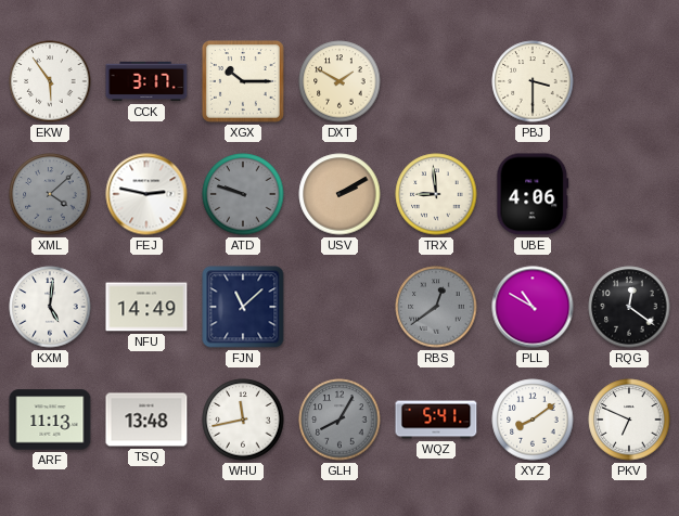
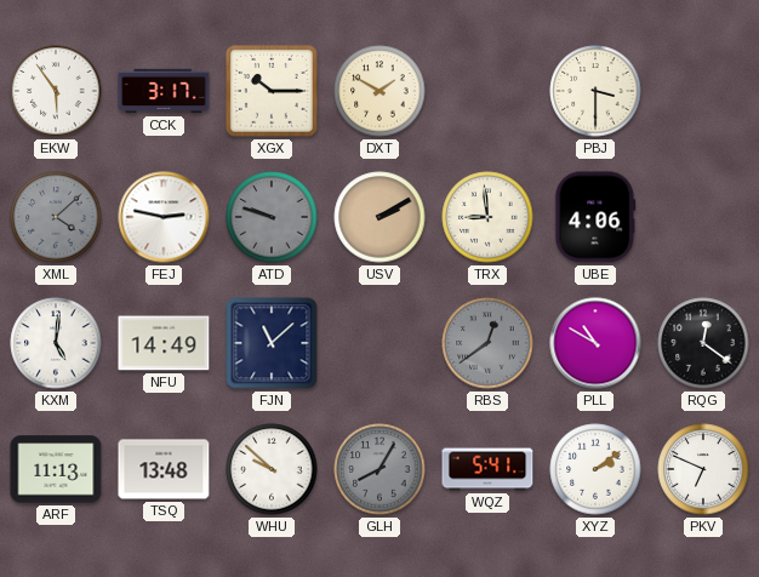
WHU: 11:43 -> 9:52
XYZ: 8:09 -> 2:09
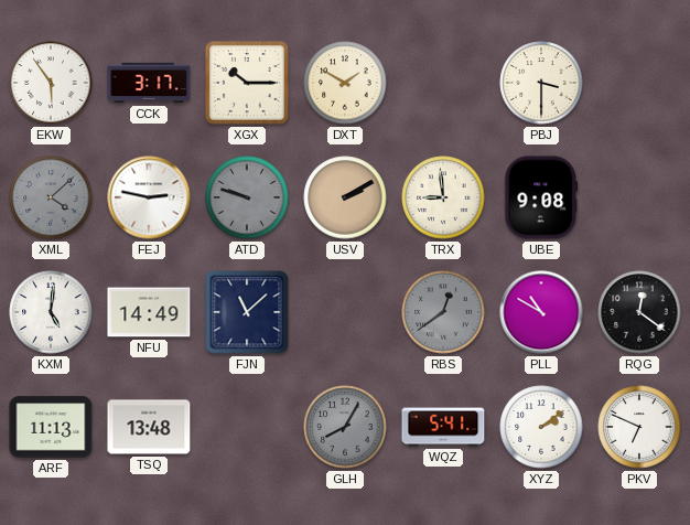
UBE: 4:06 -> 9:08
WHU: 9:52 -> none
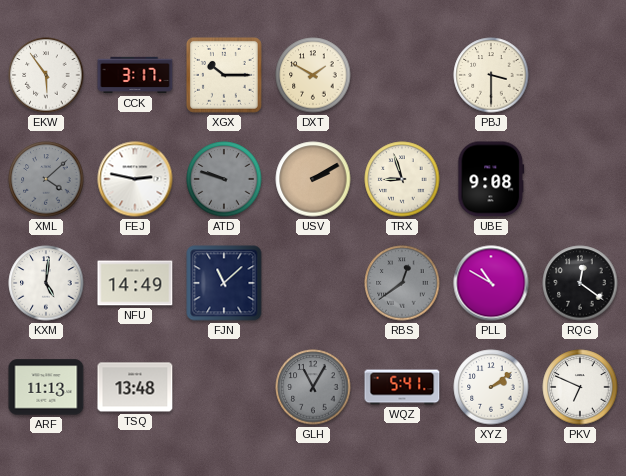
TRX: 8:59 -> 8:57
GLH: 8:05 -> 11:05
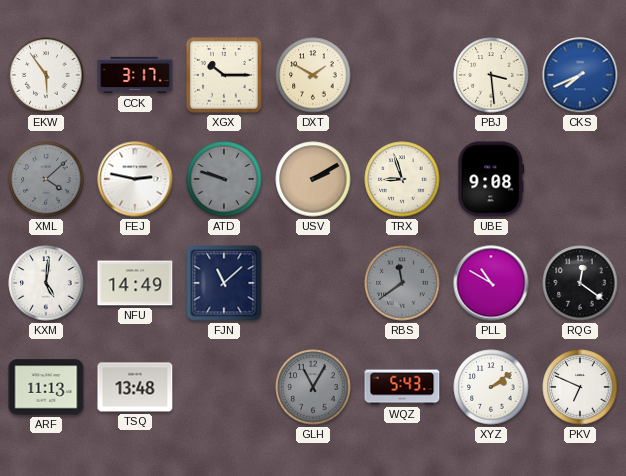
PBJ: 3:30 -> 3:29
CKS: none -> 7:41
RBS: 12:39 -> 11:39
WQZ: 5:41 -> 5:43
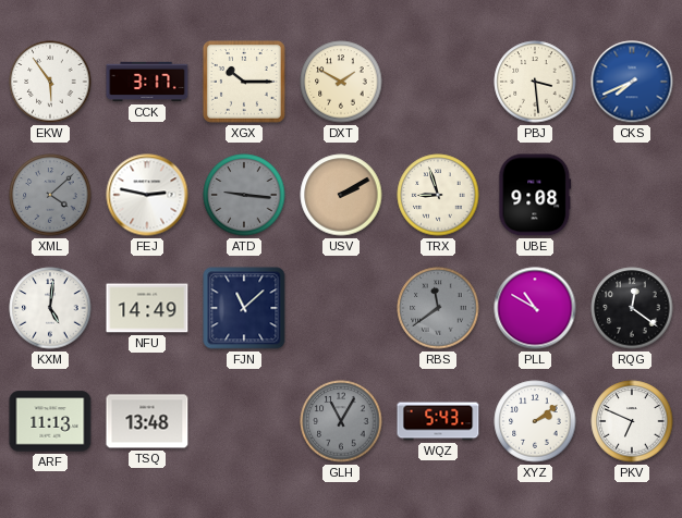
ATD: 9:48 -> 9:16
